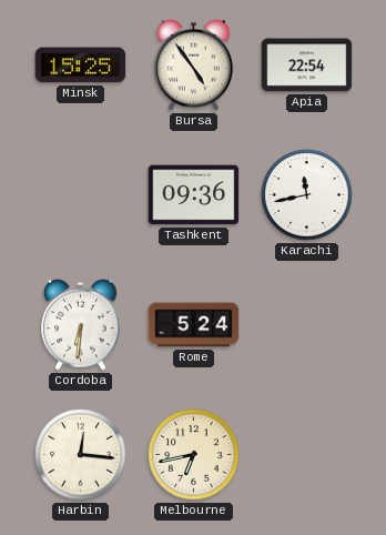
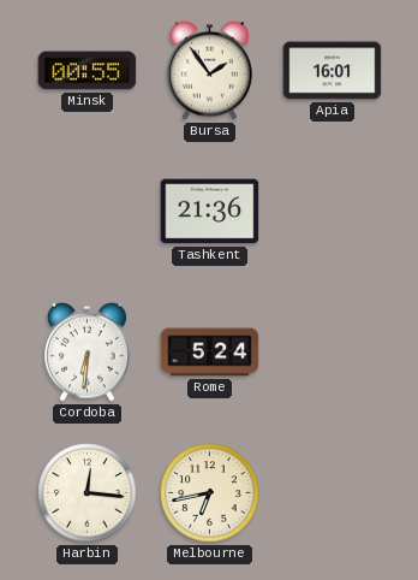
Minsk: 15:25 -> 00:55
Bursa: 4:54 -> 1:54
Apia: 22:54 -> 16:01
Tashkent: 09:36 -> 21:36
Karachi: 11:43 -> none
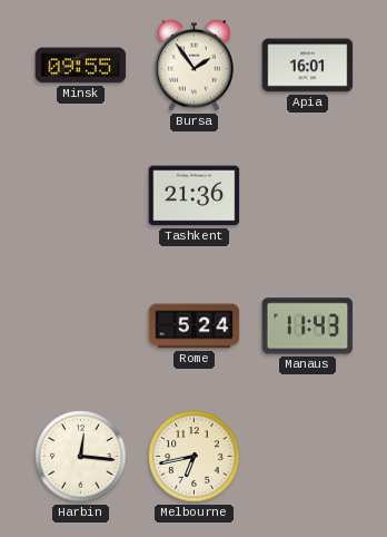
Minsk: 00:55 -> 09:55
Cordoba: 6:31 -> none
Manaus: none -> 11:43
